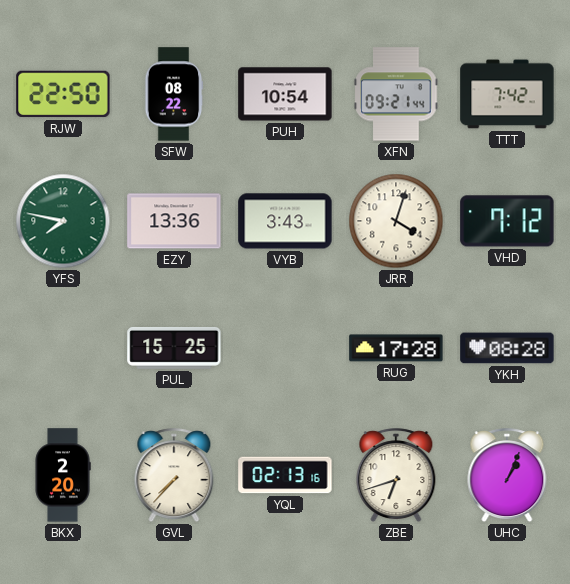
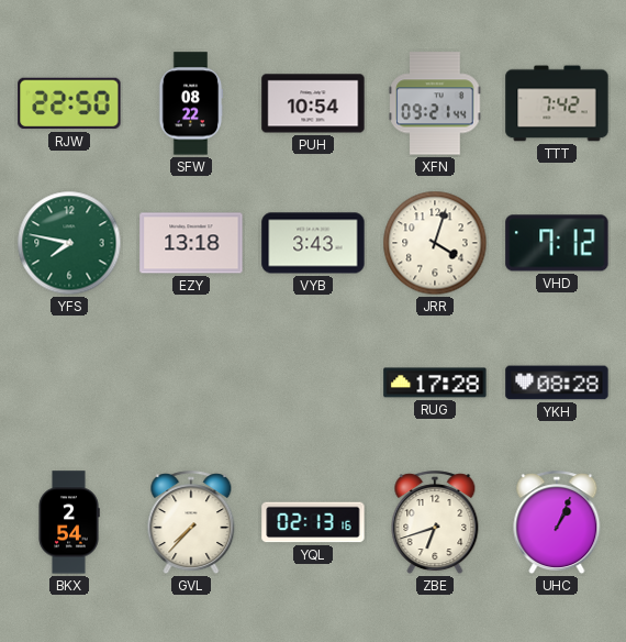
EZY: 13:36 -> 13:18
PUL: 15:25 -> none
BKX: 2:20 -> 2:54
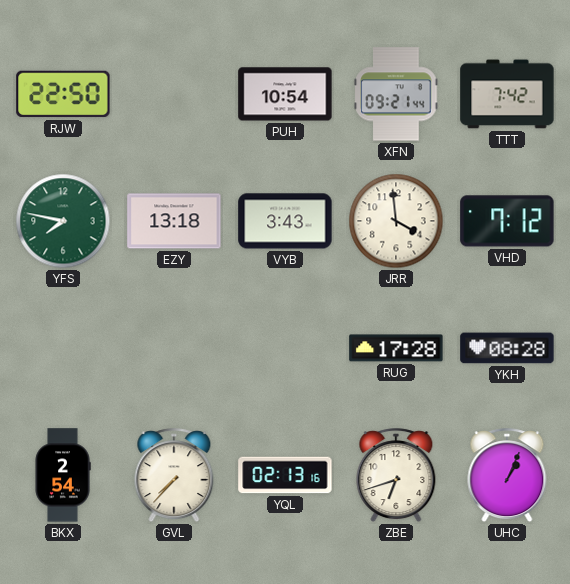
SFW: 08:22 -> none
JRR: 4:03 -> 3:59
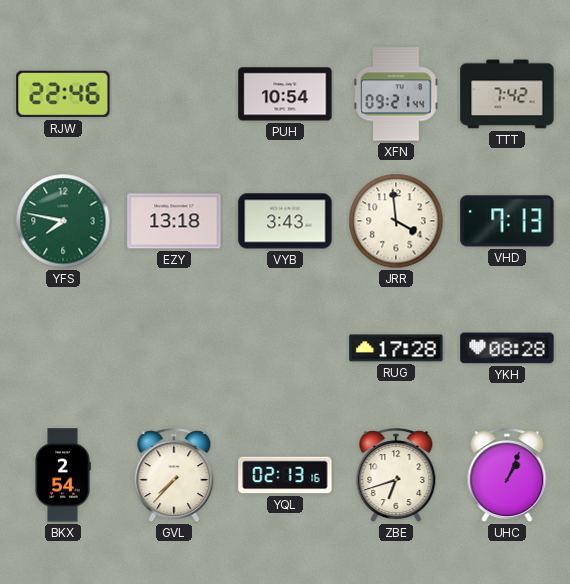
RJW: 22:50 -> 22:46
VHD: 7:12 -> 7:13
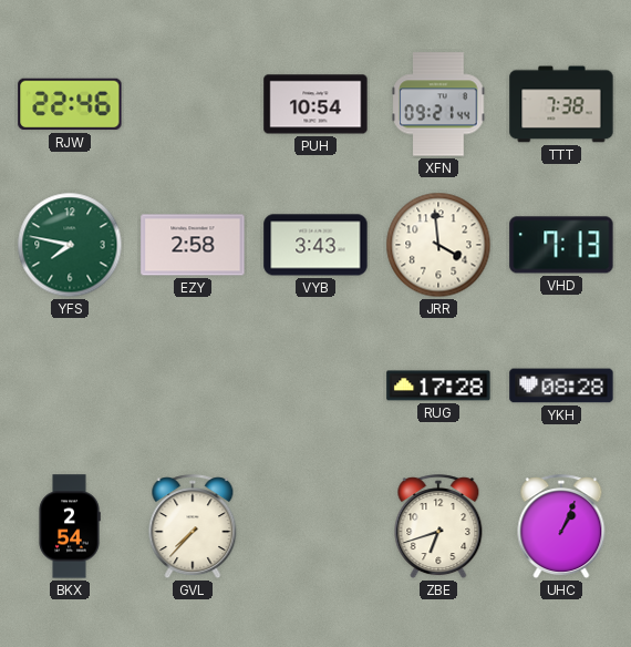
TTT: 7:42 -> 7:38
EZY: 13:18 -> 2:58
YQL: 02:13 -> none
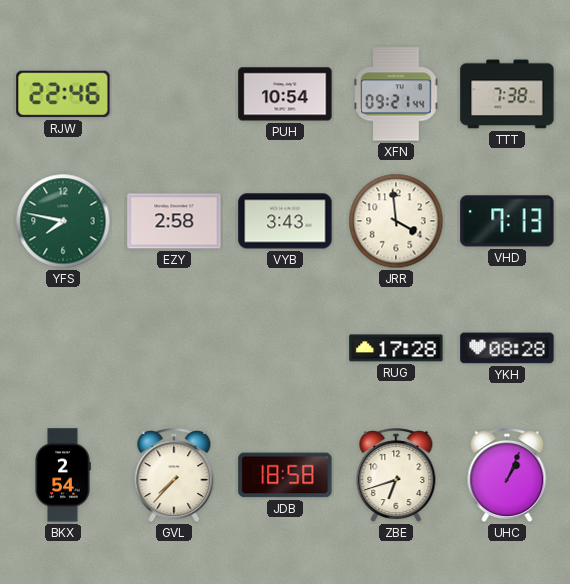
JDB: none -> 18:58
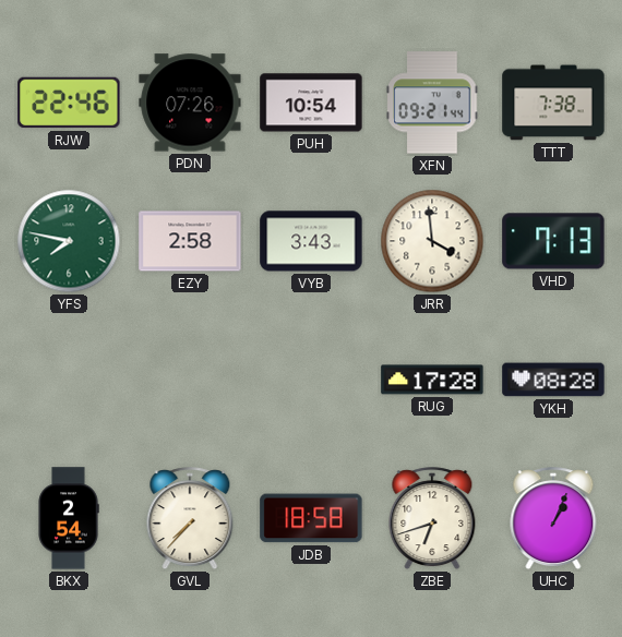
PDN: none -> 07:26
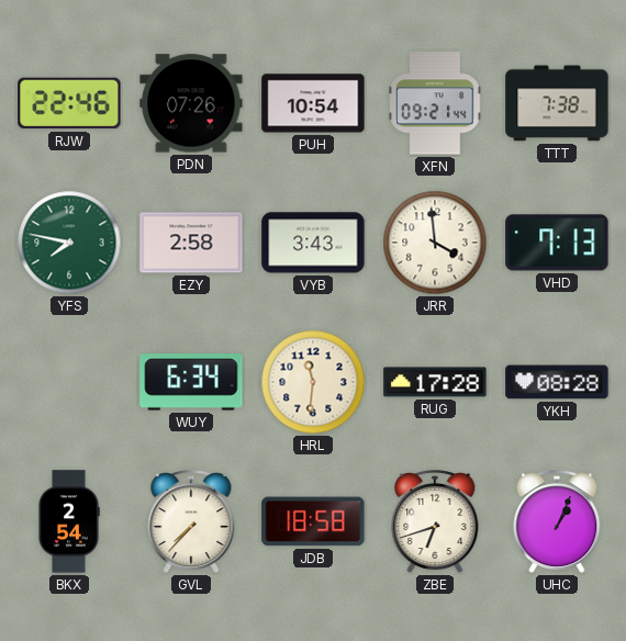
WUY: none -> 6:34
HRL: none -> 11:31
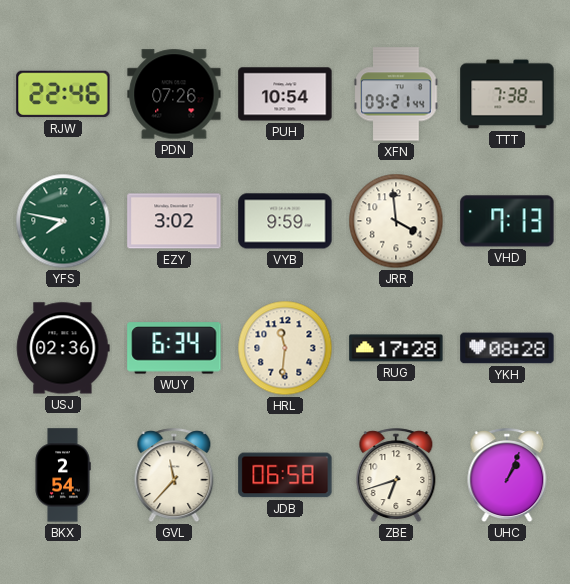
EZY: 2:58 -> 3:02
VYB: 3:43 -> 9:59
USJ: none -> 02:36
GVL: 7:37 -> 11:37
JDB: 18:58 -> 06:58
